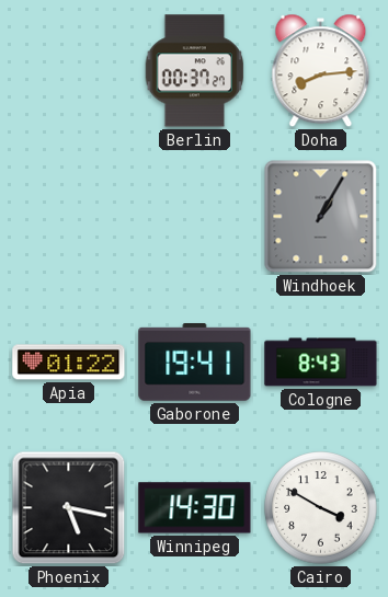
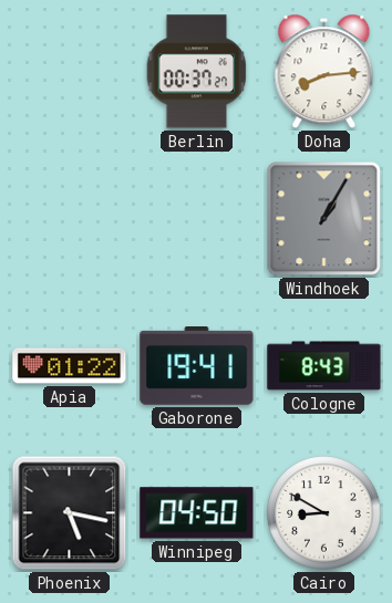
Winnipeg: 14:30 -> 04:50
Cairo: 3:50 -> 8:50
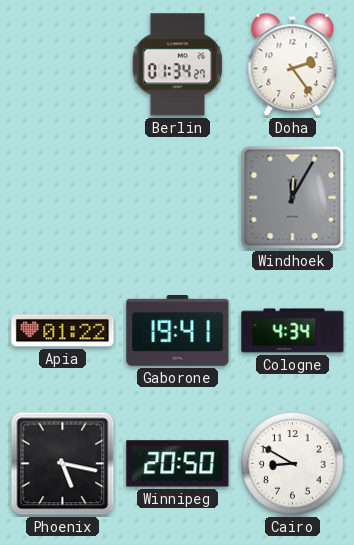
Berlin: 00:37 -> 01:34
Doha: 8:14 -> 2:24
Windhoek: 1:05 -> 12:05
Cologne: 8:43 -> 4:34
Winnipeg: 04:50 -> 20:50
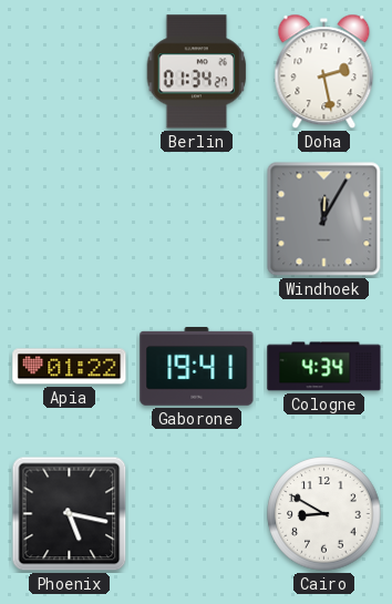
Doha: 2:24 -> 2:28
Winnipeg: 20:50 -> none
